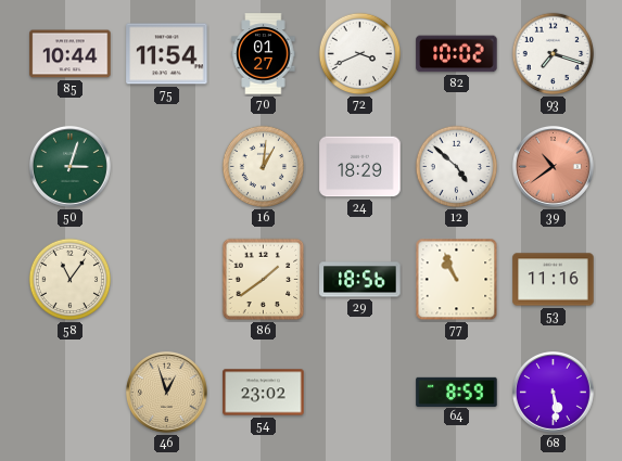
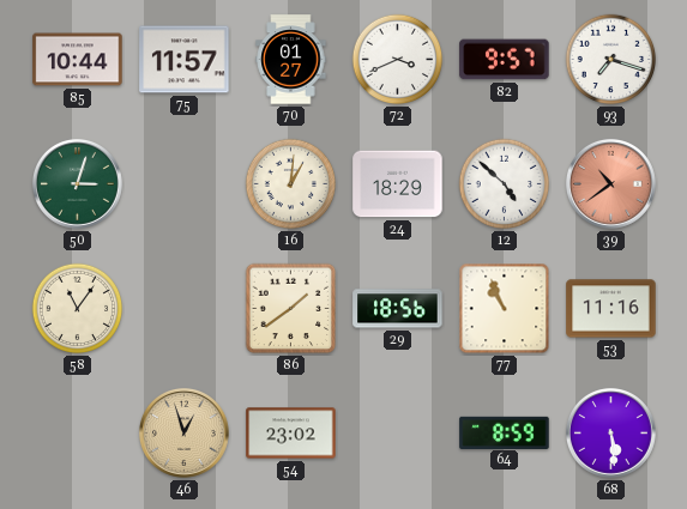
75: 11:54 -> 11:57
82: 10:02 -> 9:57
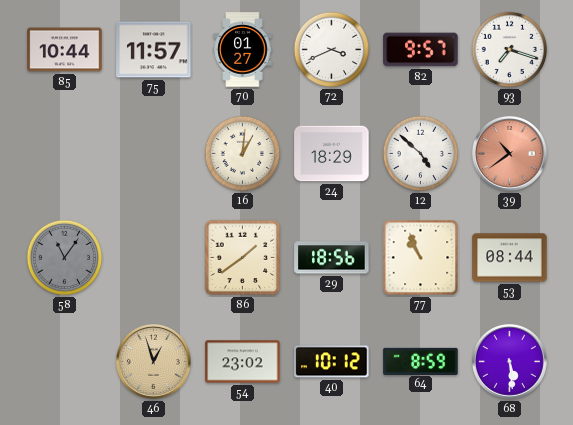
50: 3:03 -> none
58 dial: cream -> grey
53: 11:16 -> 08:44
40: none -> 10:12
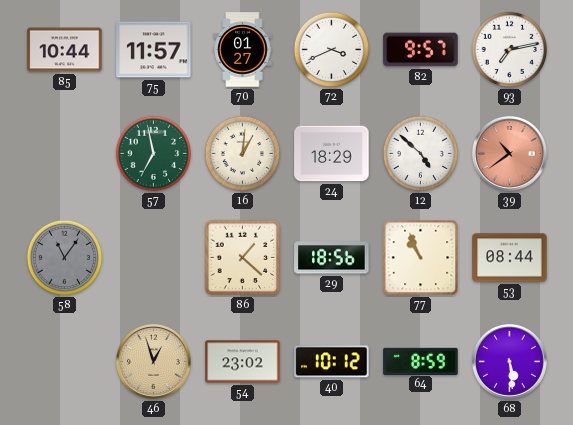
93: 7:18 -> 7:13
57: none -> 6:58
86: 1:39 -> 1:22
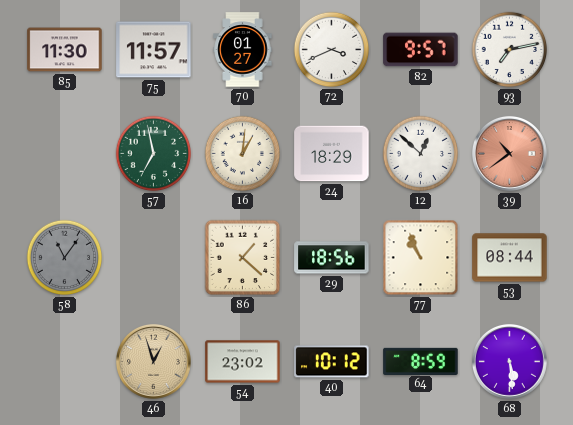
85: 10:44 -> 11:30
12: 4:52 -> 12:52
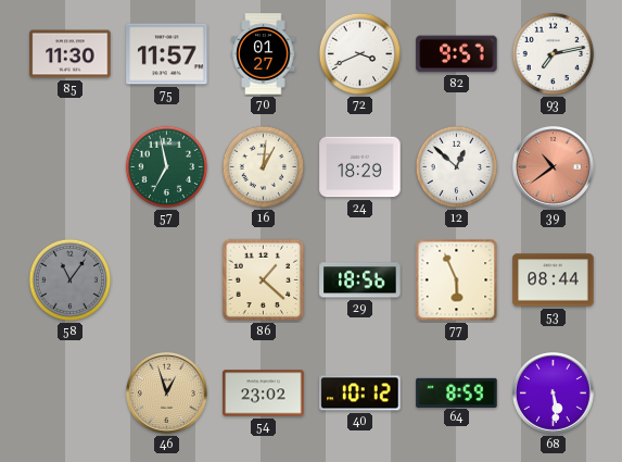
77: 10:56 -> 5:56
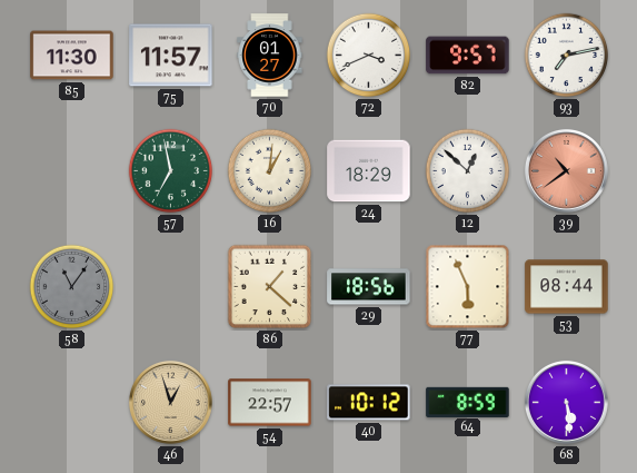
54: 23:02 -> 22:57
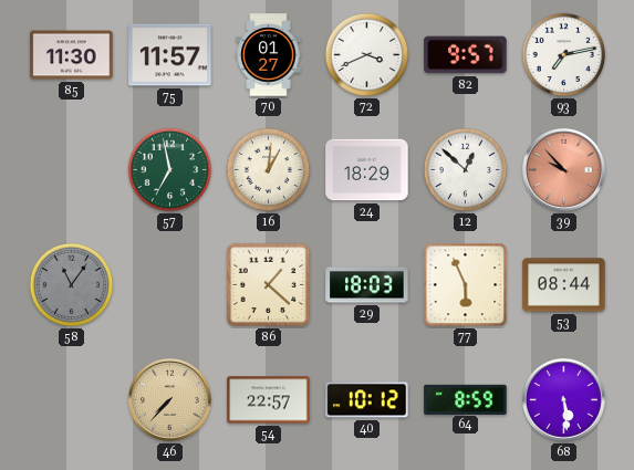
39: 10:39 -> 9:53
29: 18:56 -> 18:03
46: 12:57 -> 7:37
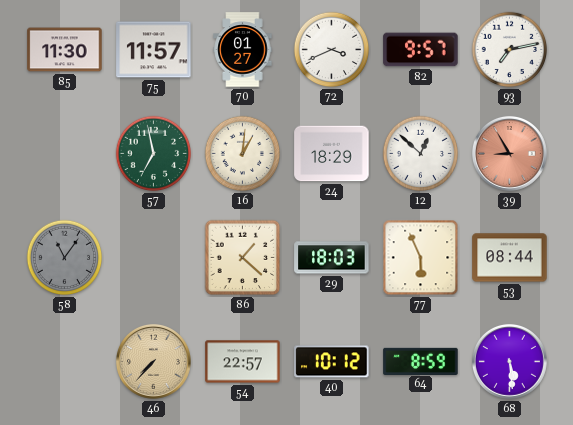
39: 9:53 -> 8:55
